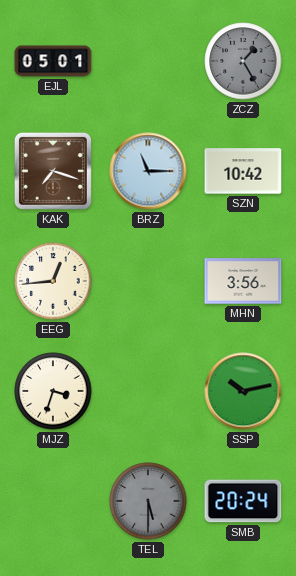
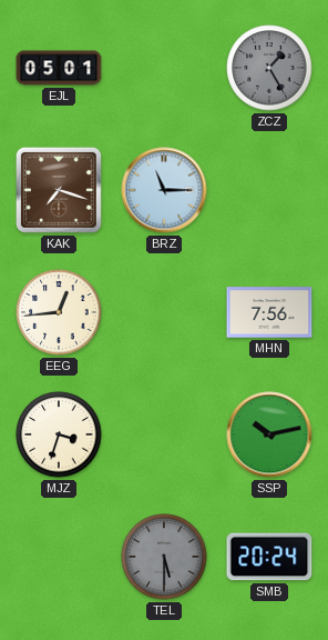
SZN: 10:42 -> none
MHN: 3:56 -> 7:56
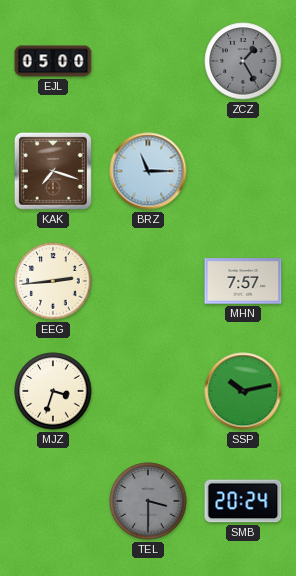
EJL: 05:01 -> 05:00
EEG: 12:44 -> 2:44
MHN: 7:56 -> 7:57
TEL: 5:30 -> 3:30
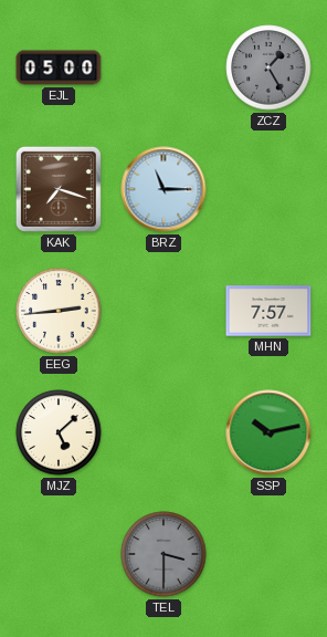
MJZ: 3:33 -> 5:08
SMB: 20:24 -> none
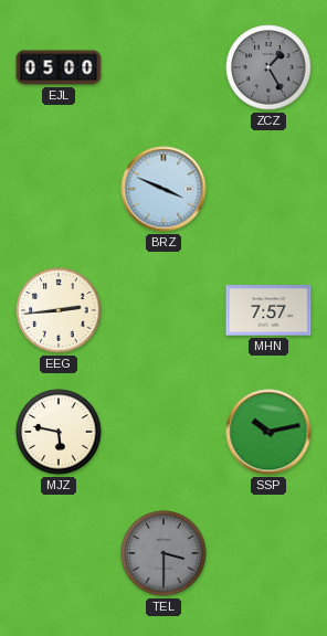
KAK: 7:18 -> none
BRZ: 11:15 -> 3:49
MJZ: 5:08 -> 5:47
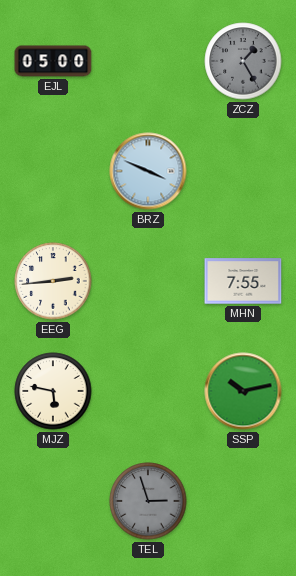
MHN: 7:57 -> 7:55
TEL: 3:30 -> 2:57
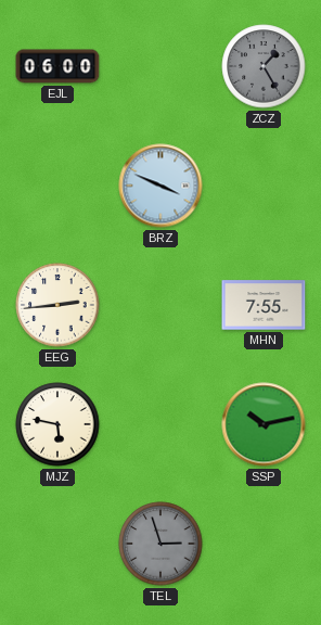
EJL: 05:00 -> 06:00
